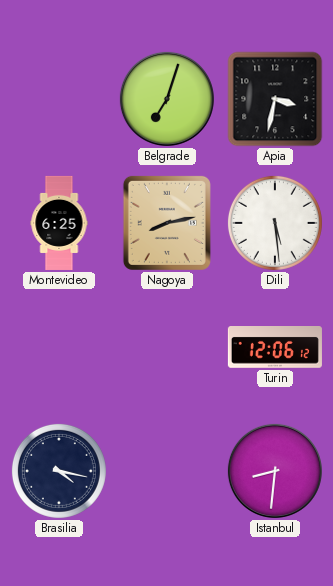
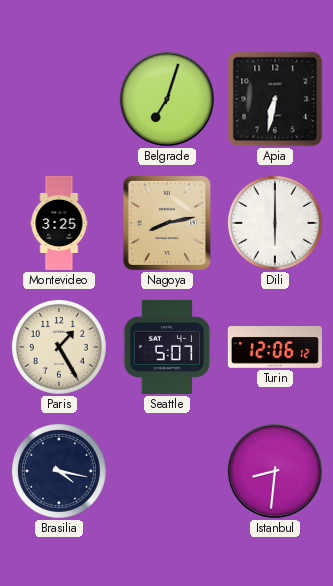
Apia: 3:32 -> 6:32
Montevideo: 6:25 -> 3:25
Dili: 5:29 -> 6:00
Paris: none -> 1:25
Seattle: none -> 5:07
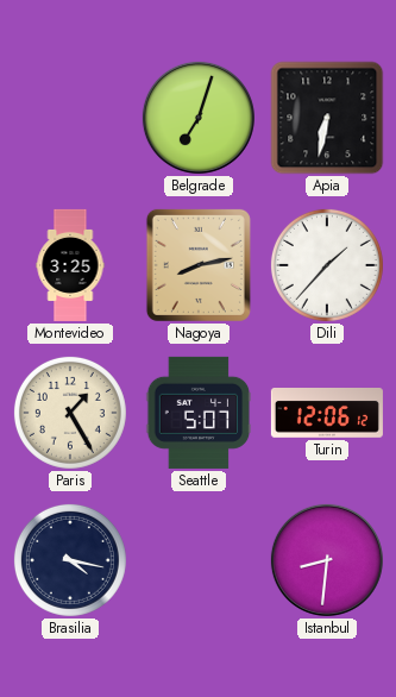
Dili: 6:00 -> 1:37
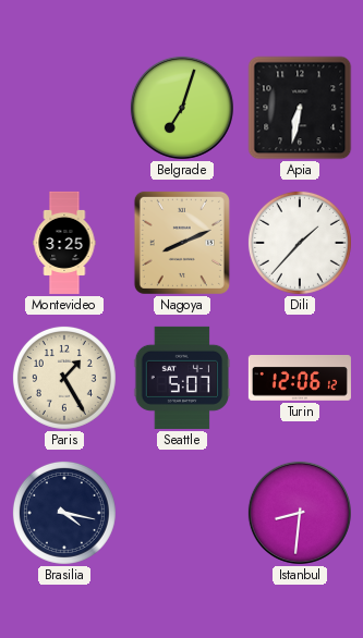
Nagoya: 8:13 -> 8:11
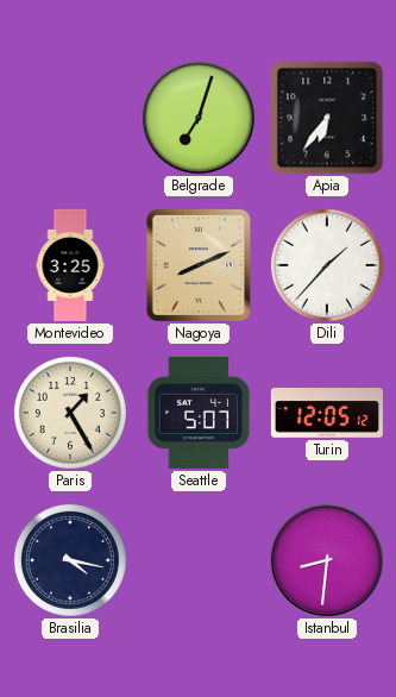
Apia: 6:32 -> 6:36
Turin: 12:06 -> 12:05
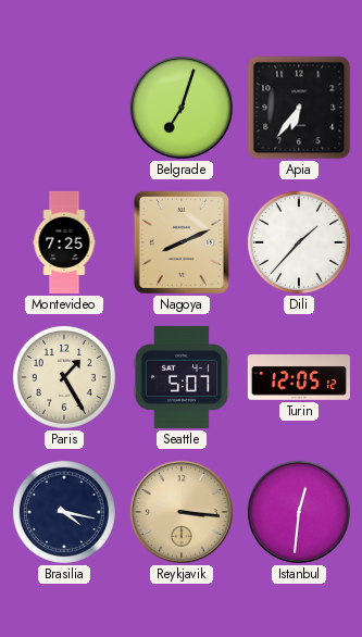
Montevideo: 3:25 -> 7:25
Reykjavik: none -> 3:16
Istanbul: 8:31 -> 12:31
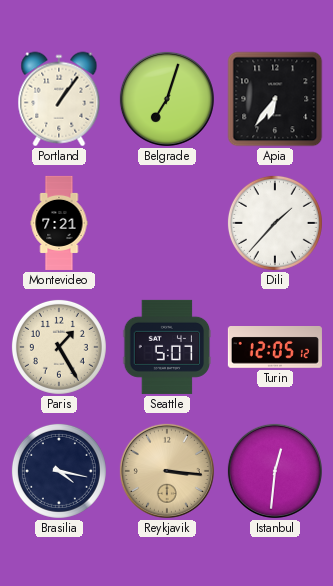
Portland: none -> 1:06
Montevideo: 7:25 -> 7:21
Nagoya: 8:11 -> none
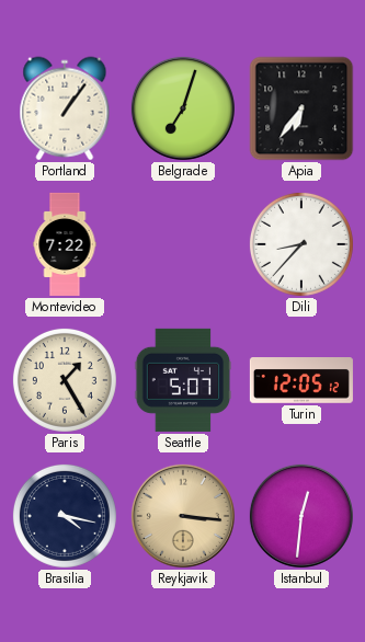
Montevideo: 7:21 -> 7:22
Dili: 1:37 -> 8:37
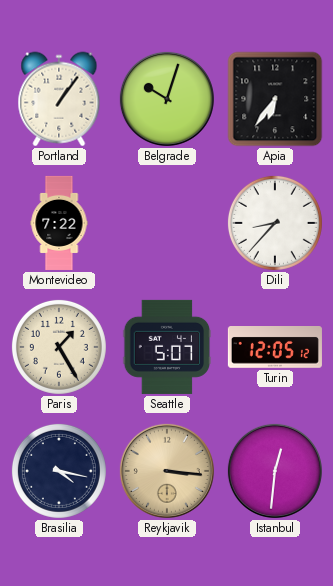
Belgrade: 7:03 -> 10:03
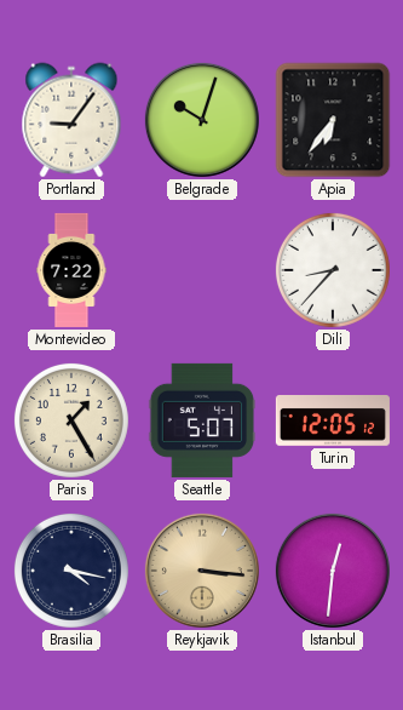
Portland: 1:06 -> 9:06
